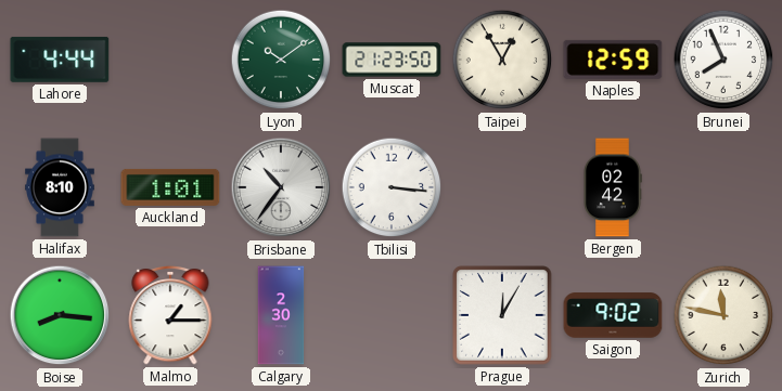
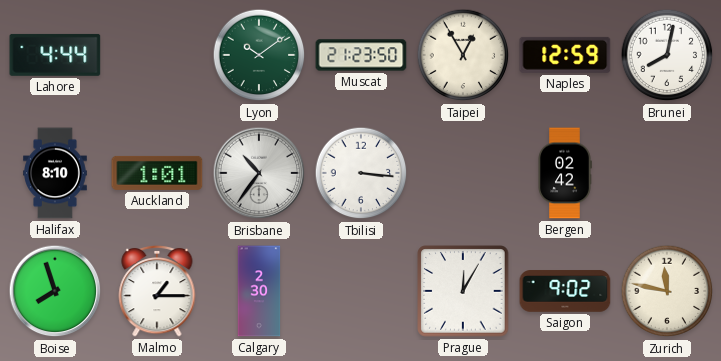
Brunei: 7:56 -> 8:02
Boise: 8:16 -> 7:57
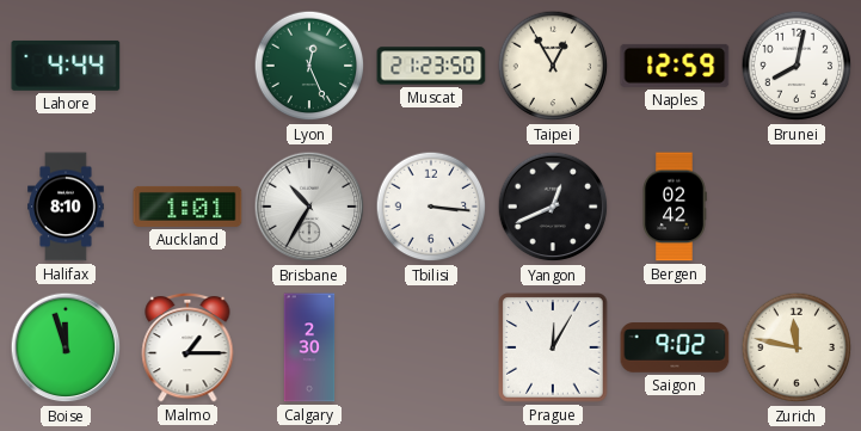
Lyon: 10:09 -> 12:26
Brisbane: 10:36 -> 10:35
Yangon: none -> 12:41
Boise: 7:57 -> 11:57
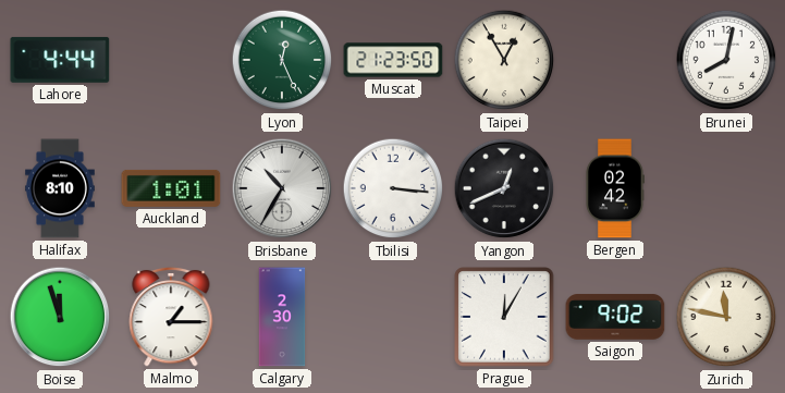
Naples: 12:59 -> none
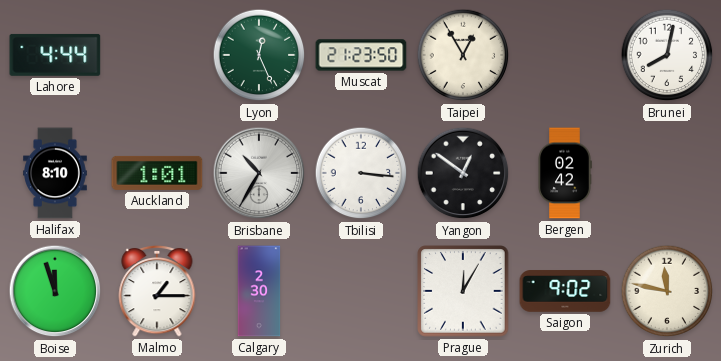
Yangon: 12:41 -> 12:51
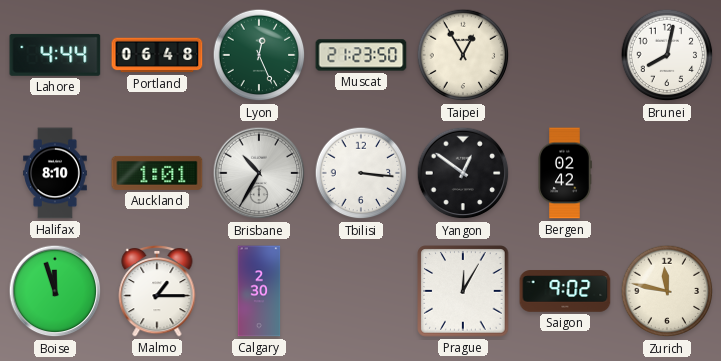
Portland: none -> 06:48
